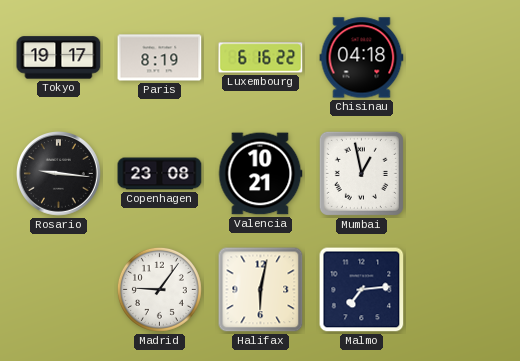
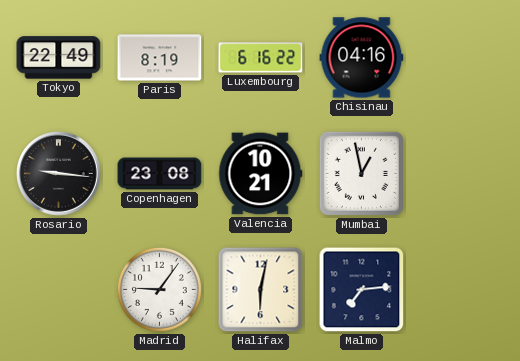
Tokyo: 19:17 -> 22:49
Chisinau: 04:18 -> 04:16
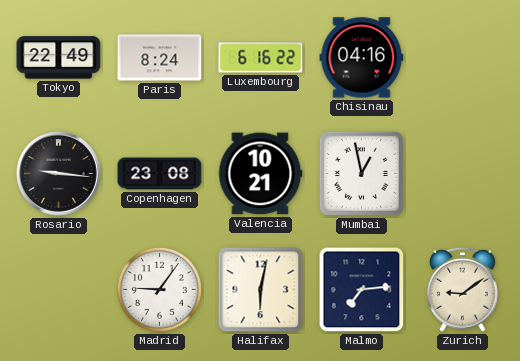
Paris: 8:19 -> 8:24
Zurich: none -> 9:09
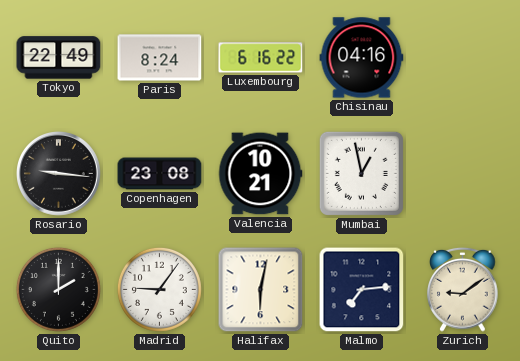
Quito: none -> 2:00
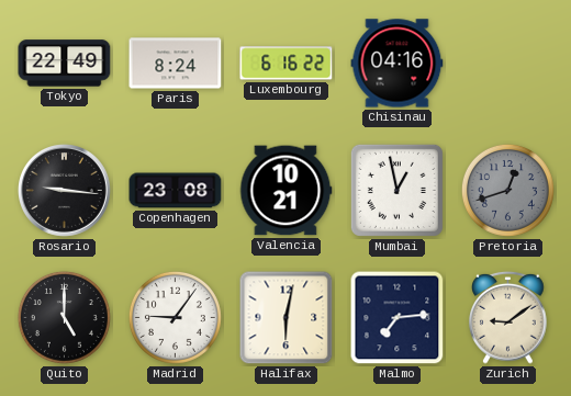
Pretoria: none -> 12:42
Quito: 2:00 -> 5:00
